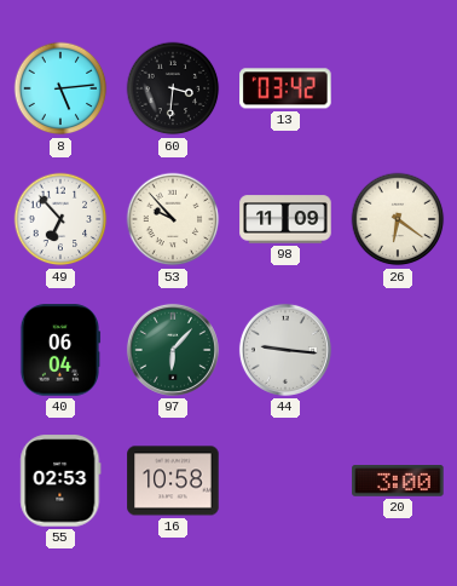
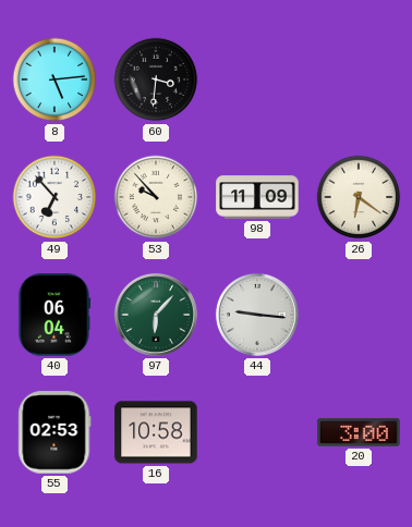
13: 03:42 -> none
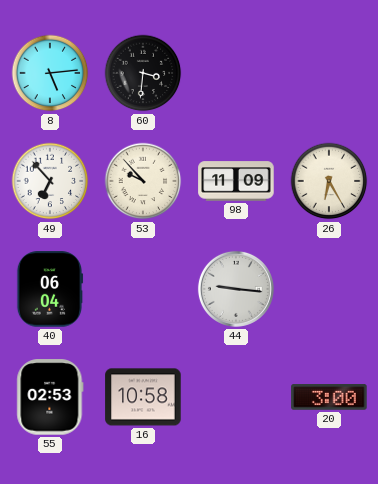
26: 6:21 -> 6:25
97: 6:07 -> none
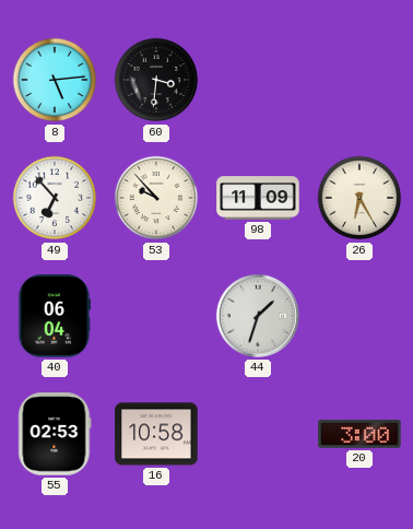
44: 9:16 -> 1:33
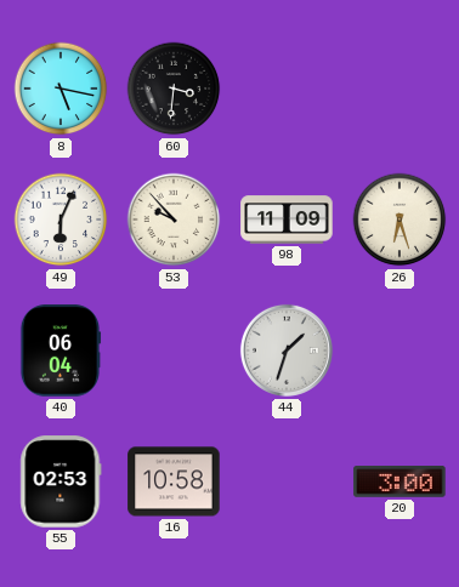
8: 5:14 -> 5:17
49: 6:53 -> 6:04
26: 6:25 -> 6:27
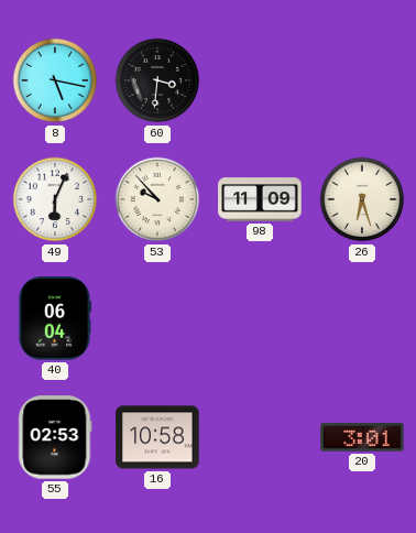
44: 1:33 -> none
20: 3:00 -> 3:01
